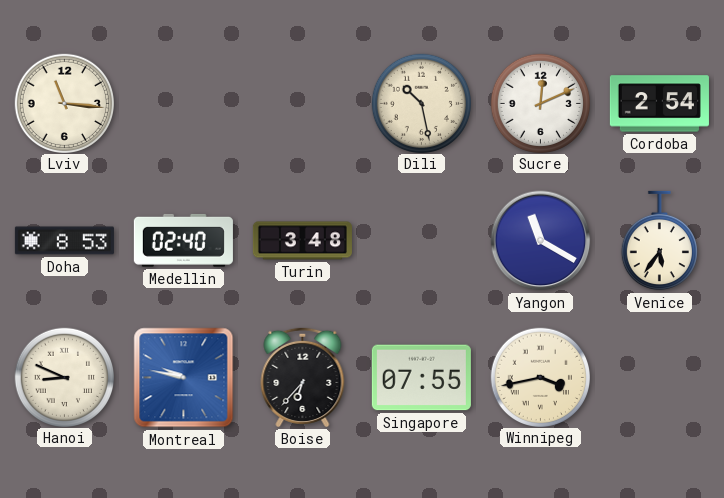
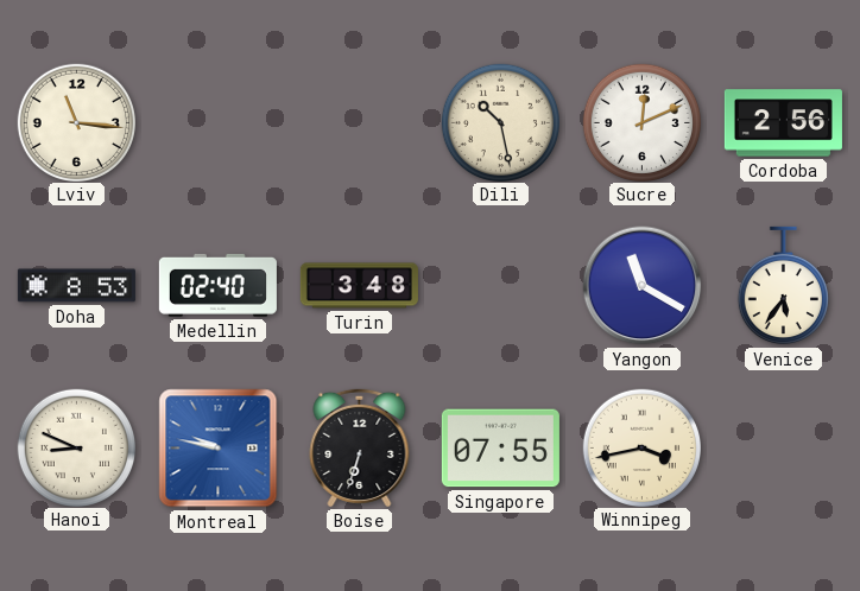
Cordoba: 2:54 -> 2:56
Boise: 6:37 -> 6:33
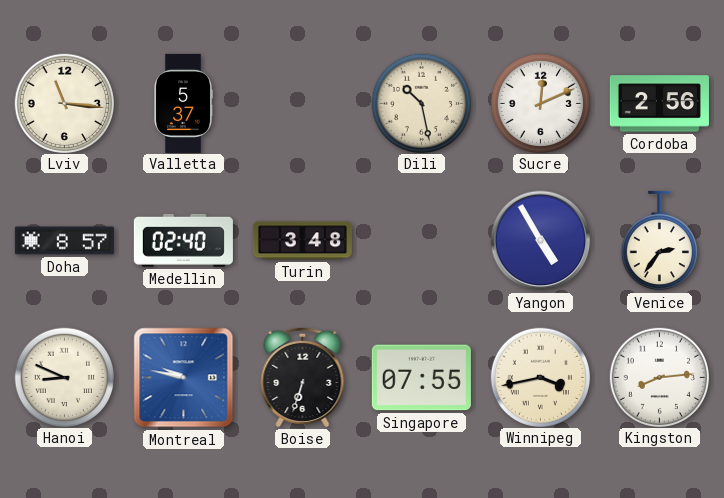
Valletta: none -> 5:37
Doha: 8:53 -> 8:57
Yangon: 11:20 -> 4:55
Venice: 5:36 -> 2:36
Kingston: none -> 8:14
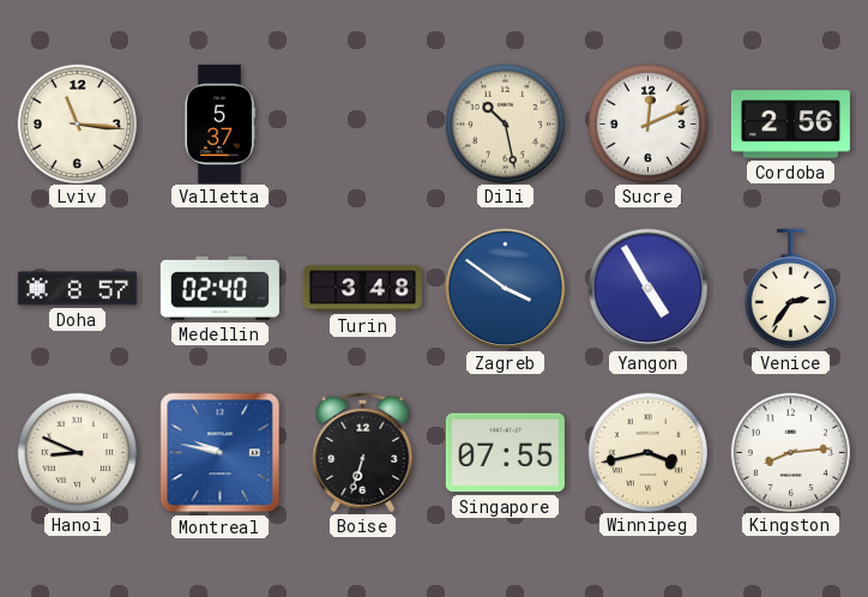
Zagreb: none -> 3:51
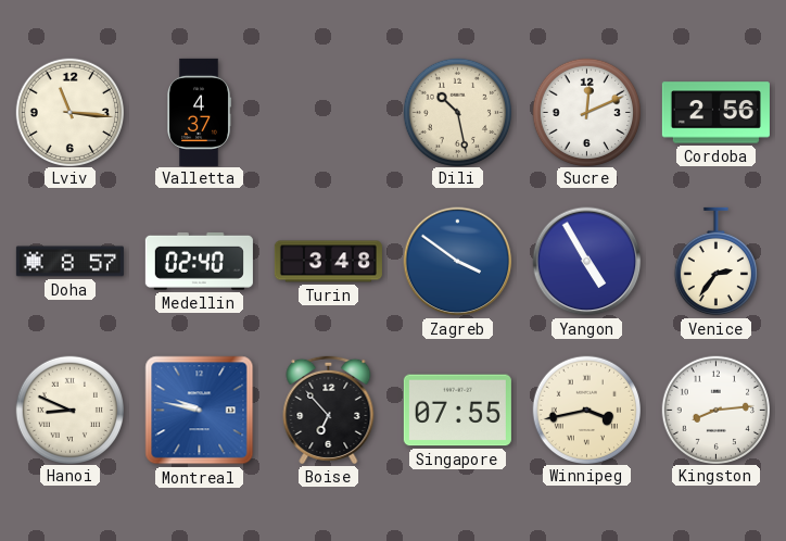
Valletta: 5:37 -> 4:37
Boise: 6:33 -> 6:53
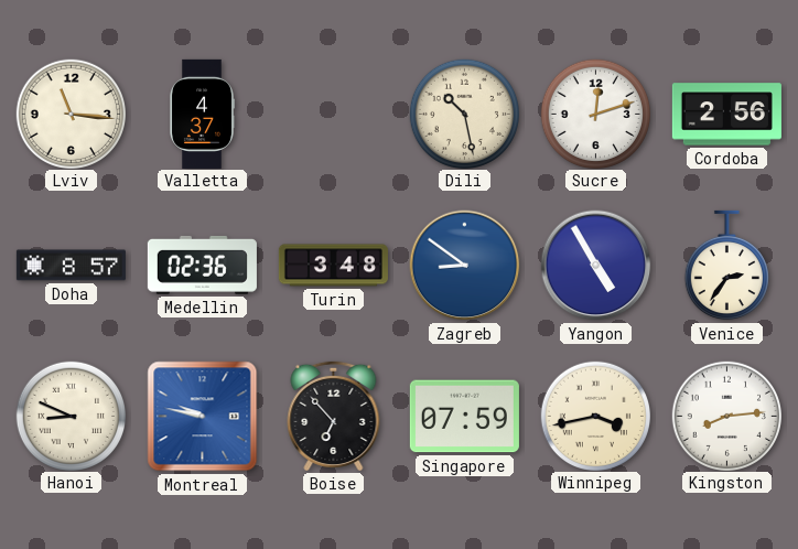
Sucre: 12:11 -> 12:12
Medellin: 02:40 -> 02:36
Zagreb: 3:51 -> 8:51
Singapore: 07:55 -> 07:59
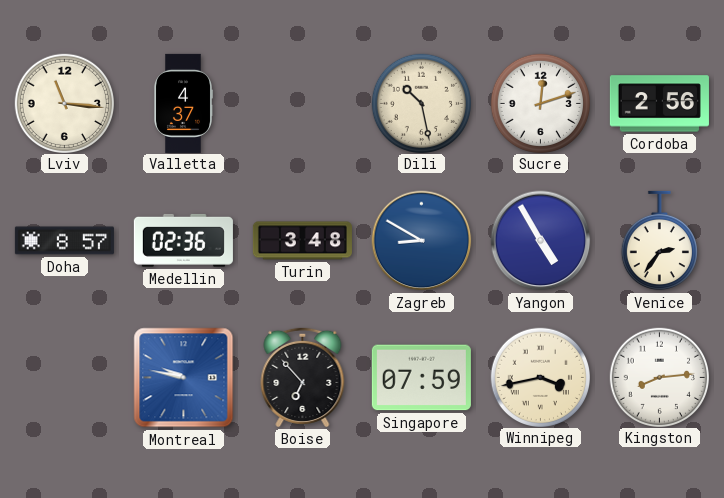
Zagreb: 8:51 -> 8:50
Hanoi: 8:49 -> none
